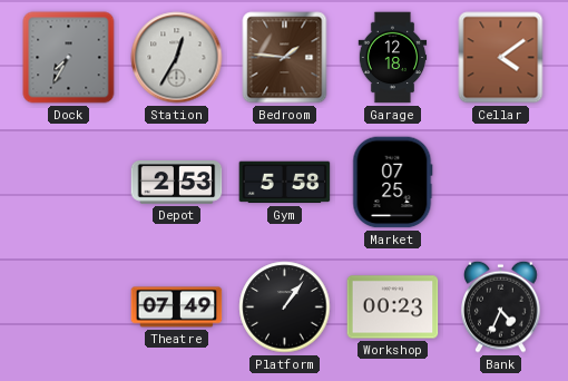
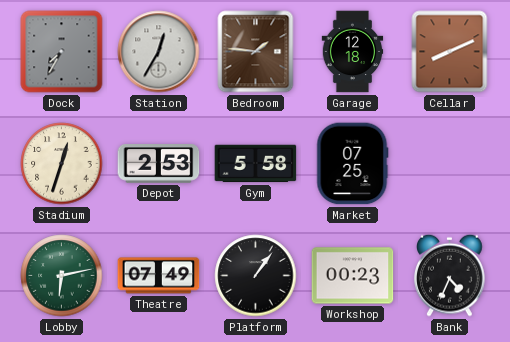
Cellar: 4:09 -> 8:11
Stadium: none -> 12:33
Lobby: none -> 6:13
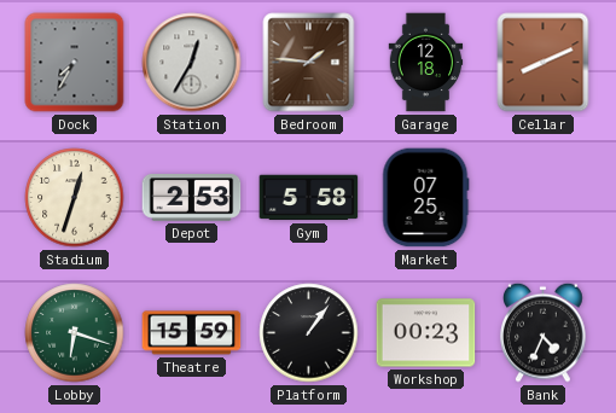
Lobby: 6:13 -> 6:18
Theatre: 07:49 -> 15:59
